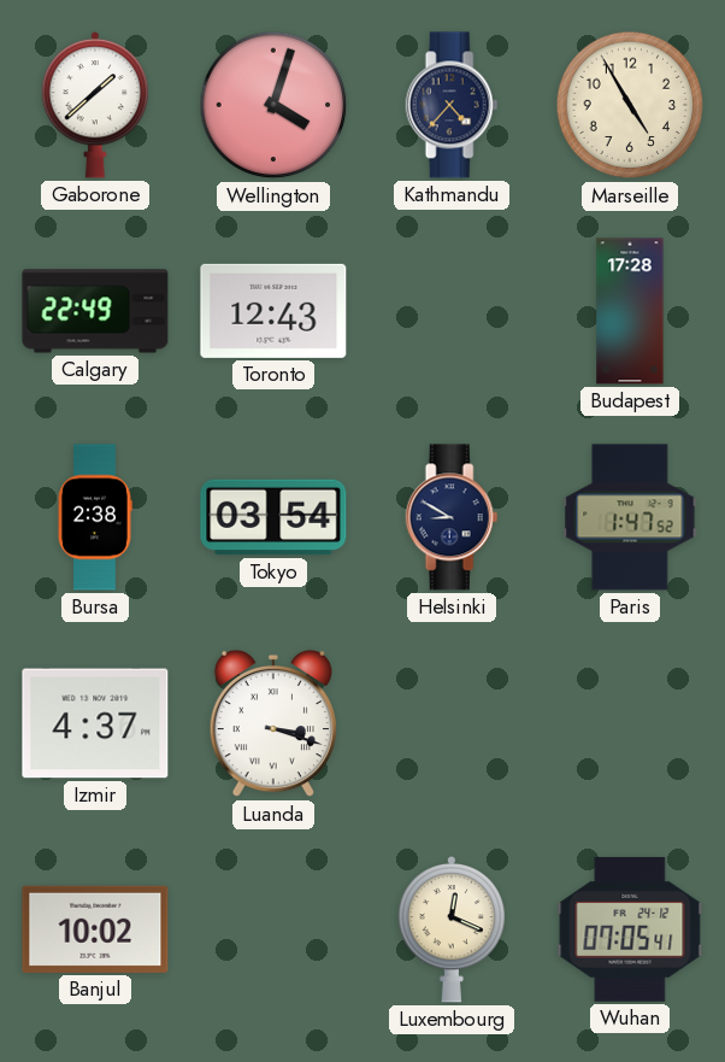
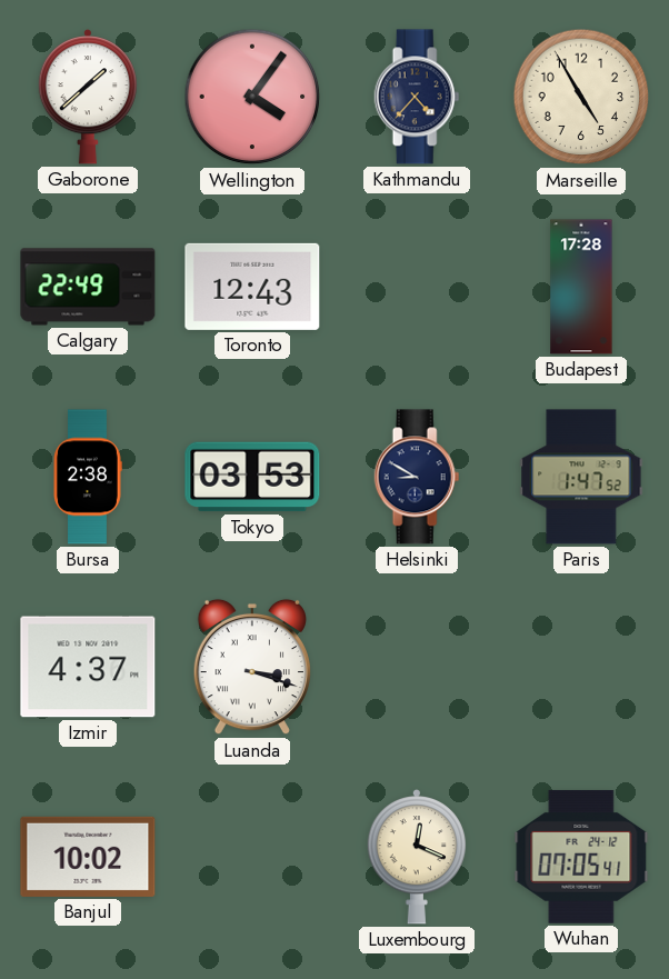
Wellington: 4:03 -> 4:06
Tokyo: 03:54 -> 03:53
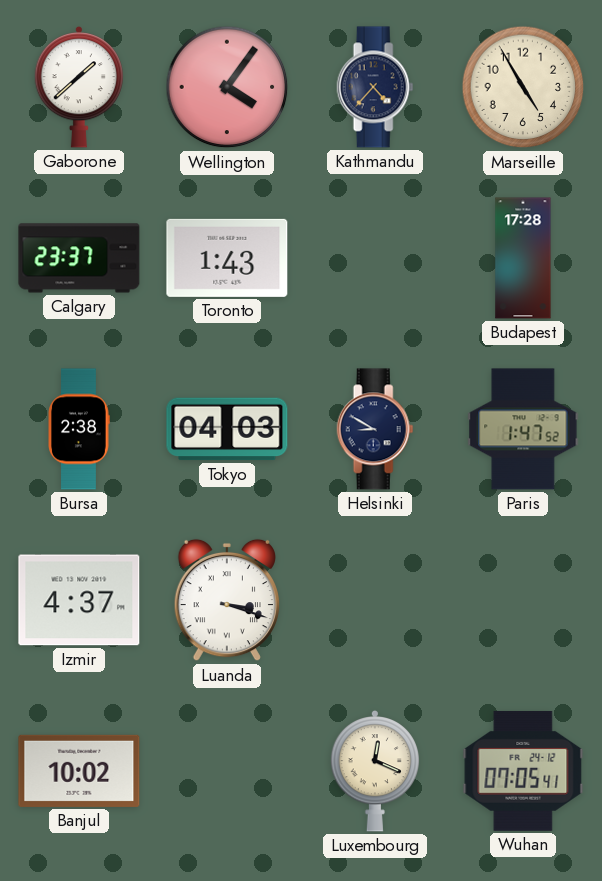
Calgary: 22:49 -> 23:37
Toronto: 12:43 -> 1:43
Tokyo: 03:53 -> 04:03
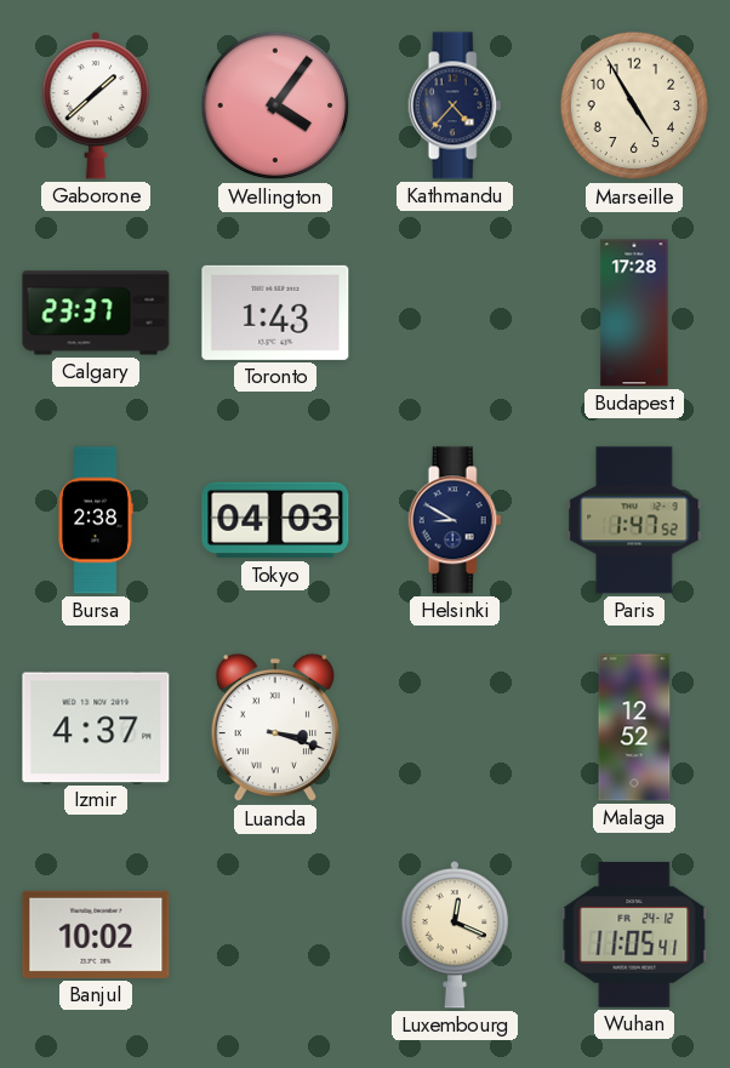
Malaga: none -> 12:52
Wuhan: 07:05 -> 11:05
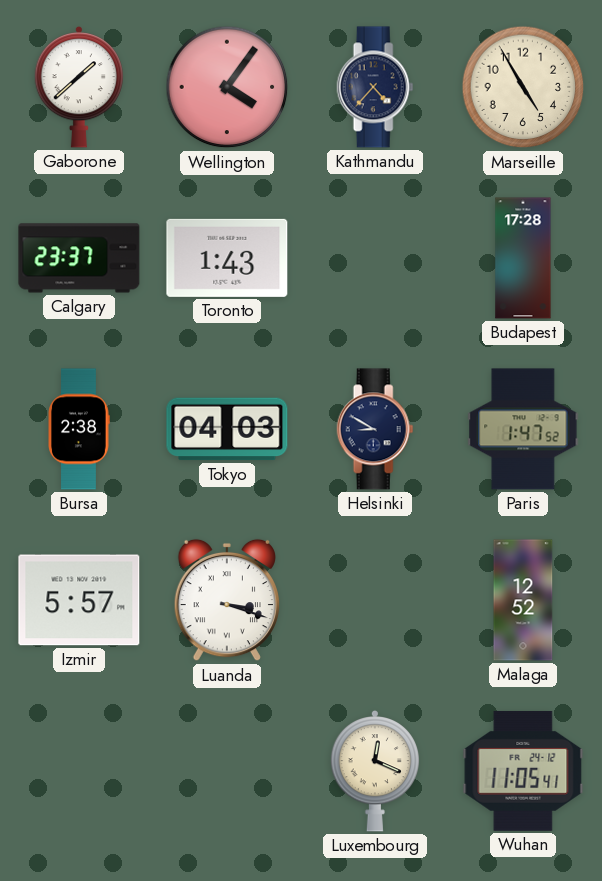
Izmir: 4:37 -> 5:57
Banjul: 10:02 -> none
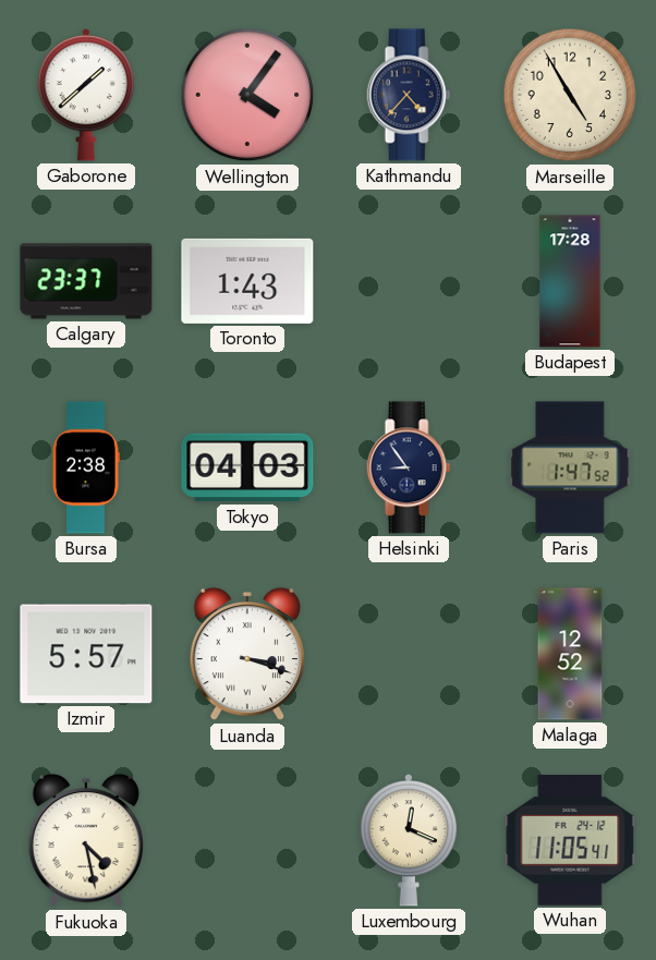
Helsinki: 8:50 -> 8:54
Fukuoka: none -> 4:28
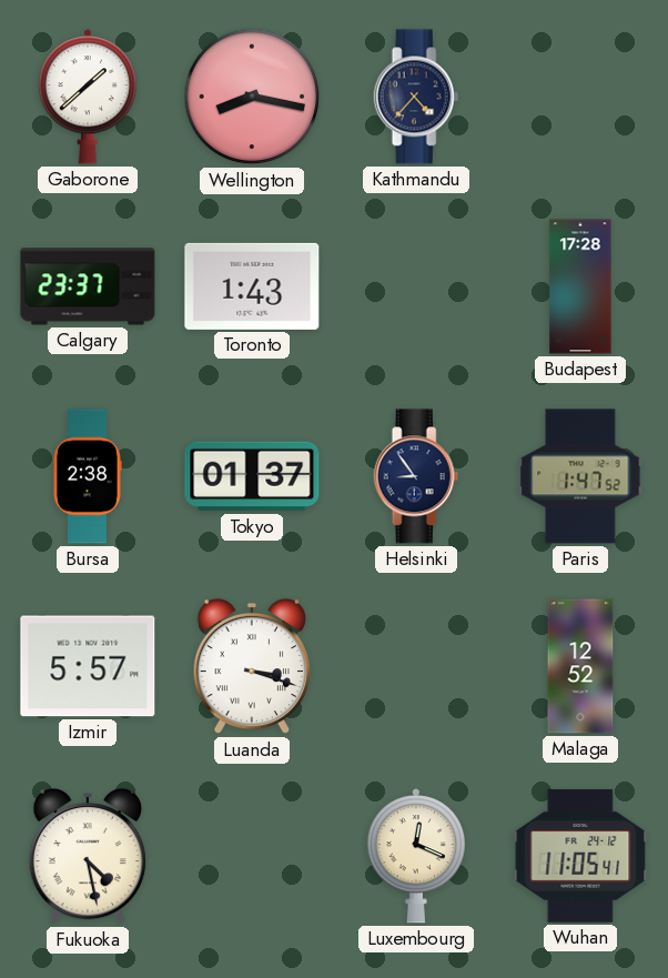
Wellington: 4:06 -> 8:17
Marseille: 4:55 -> none
Tokyo: 04:03 -> 01:37
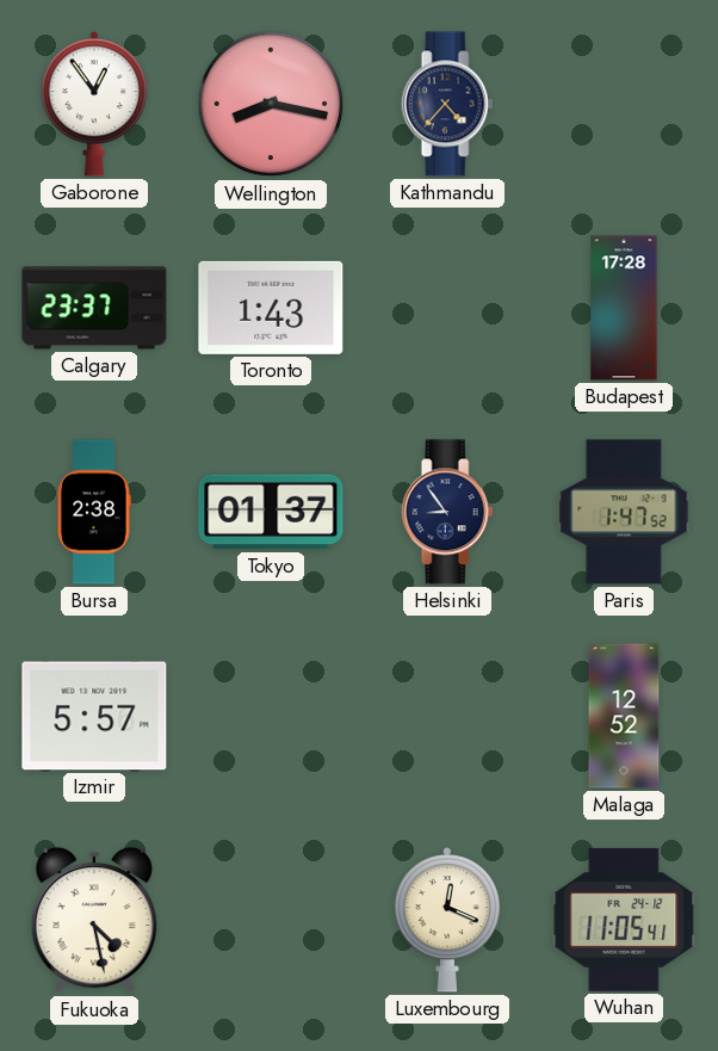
Gaborone: 1:38 -> 12:54
Luanda: 3:18 -> none
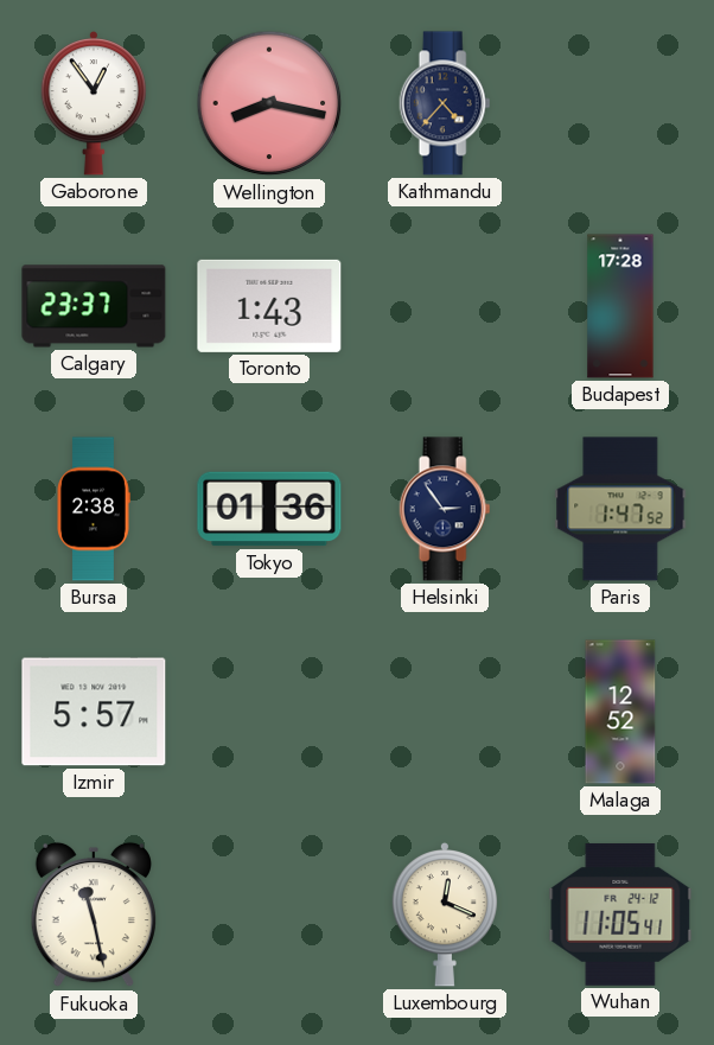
Tokyo: 01:37 -> 01:36
Helsinki: 8:54 -> 2:54
Fukuoka: 4:28 -> 11:28
